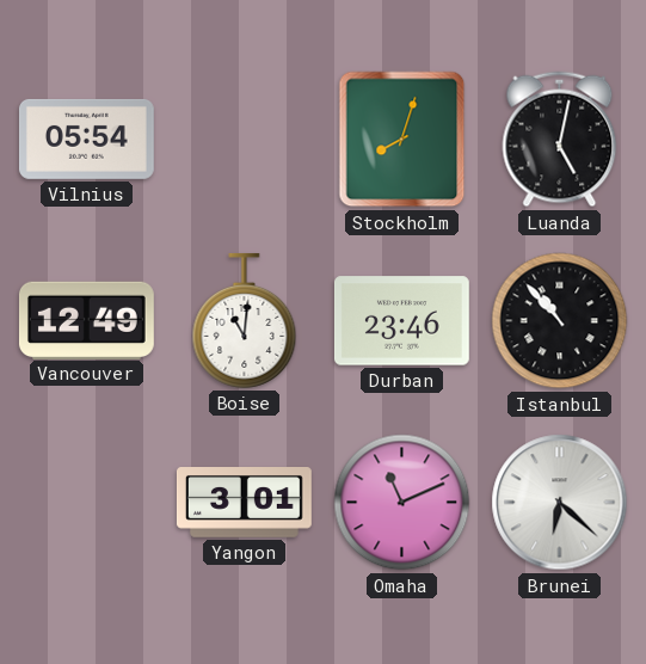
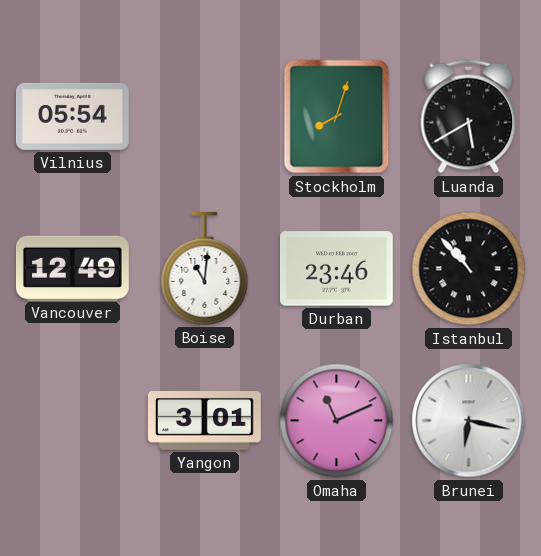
Luanda: 5:02 -> 5:40
Brunei: 6:22 -> 6:17
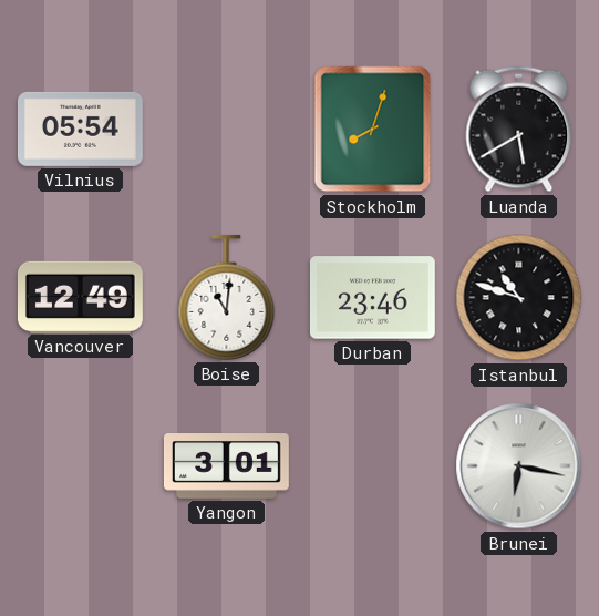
Istanbul: 10:53 -> 10:48
Omaha: 11:11 -> none
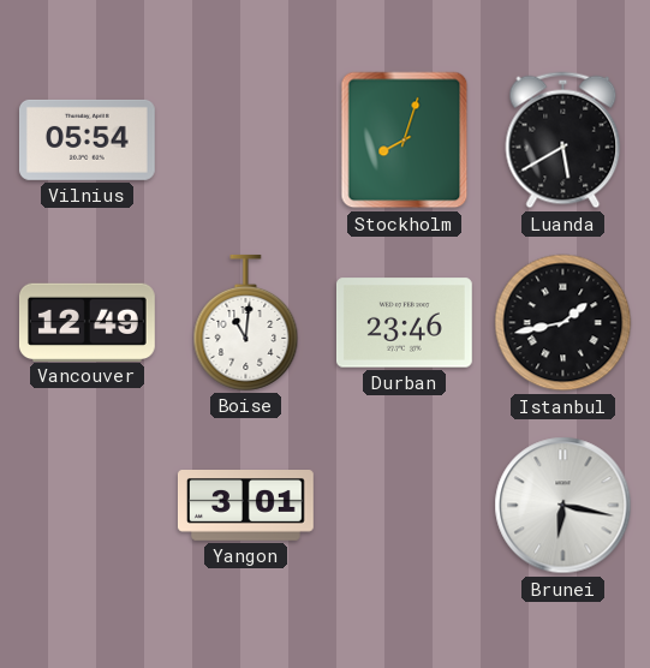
Istanbul: 10:48 -> 1:43
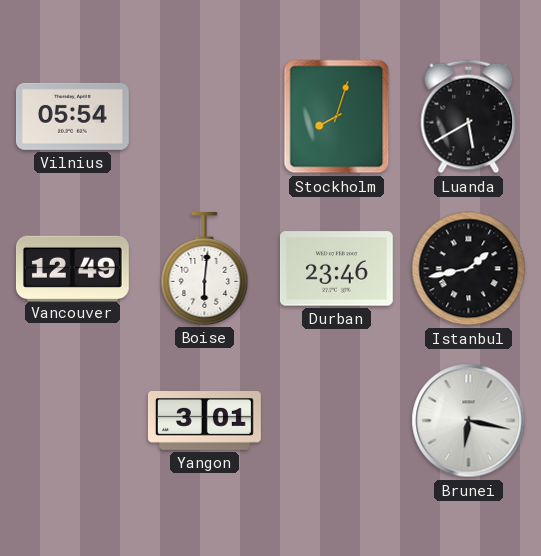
Boise: 11:01 -> 6:01
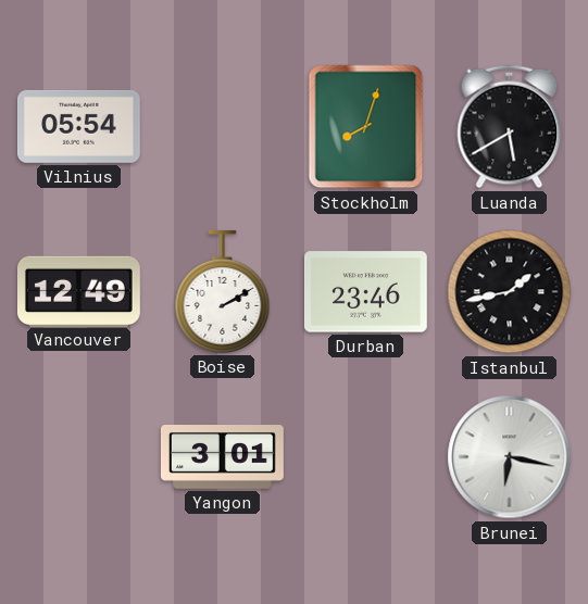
Boise: 6:01 -> 2:10
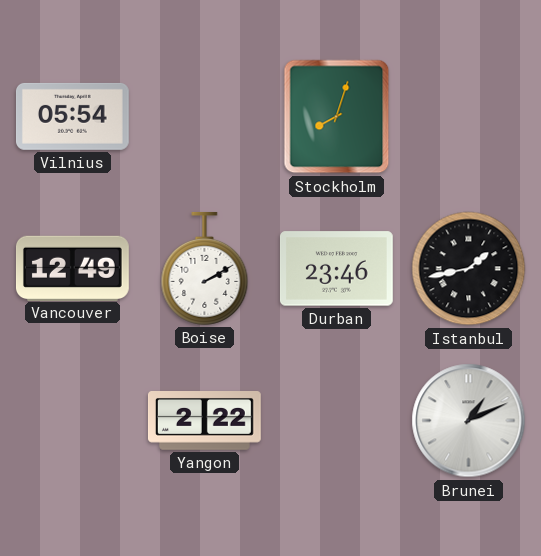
Luanda: 5:40 -> none
Yangon: 3:01 -> 2:22
Brunei: 6:17 -> 1:11
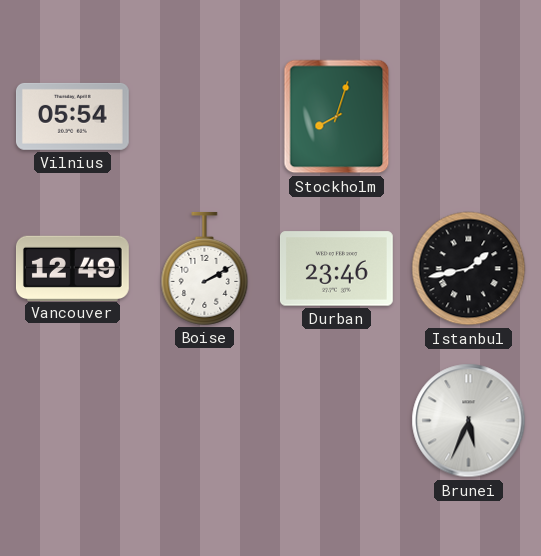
Yangon: 2:22 -> none
Brunei: 1:11 -> 5:34
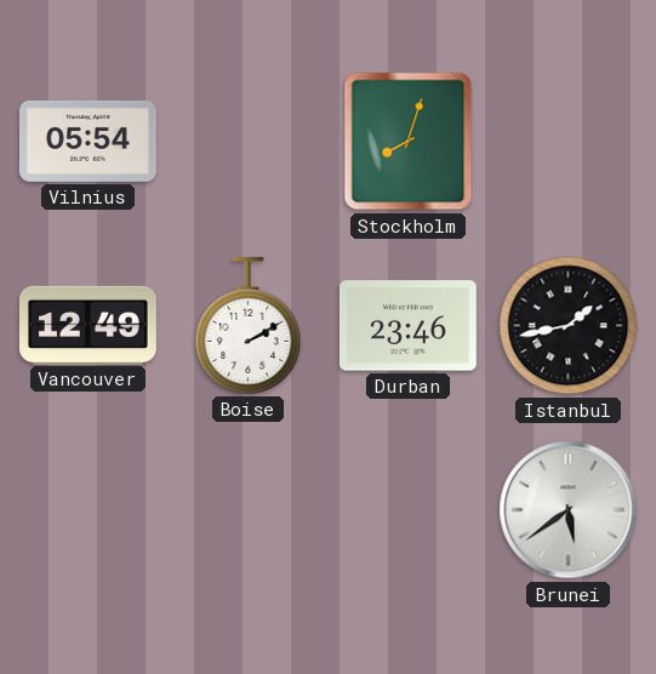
Brunei: 5:34 -> 5:39
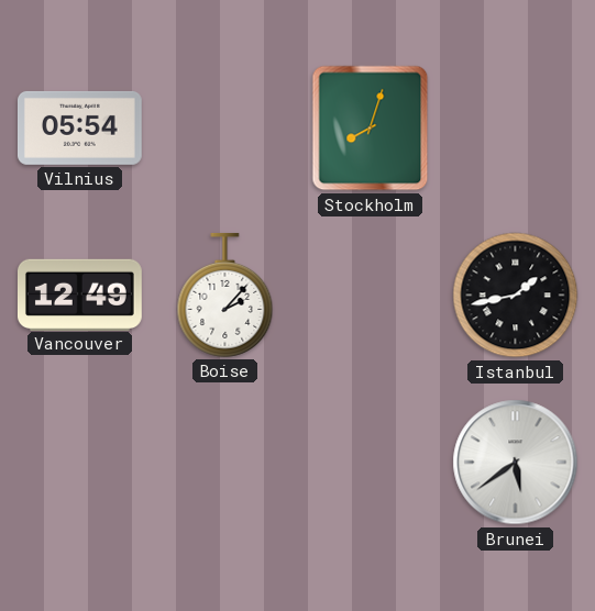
Boise: 2:10 -> 2:07
Durban: 23:46 -> none
